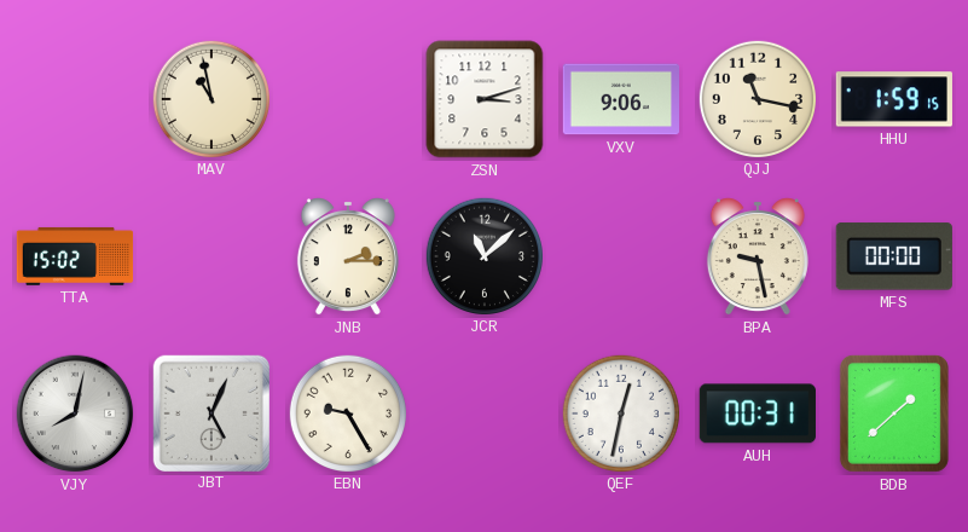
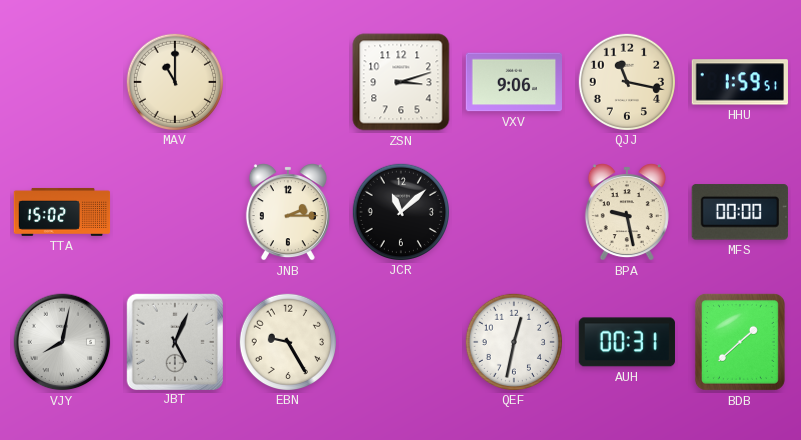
MAV: 10:58 -> 11:00
HHU: 1:59:15 -> 1:59:51
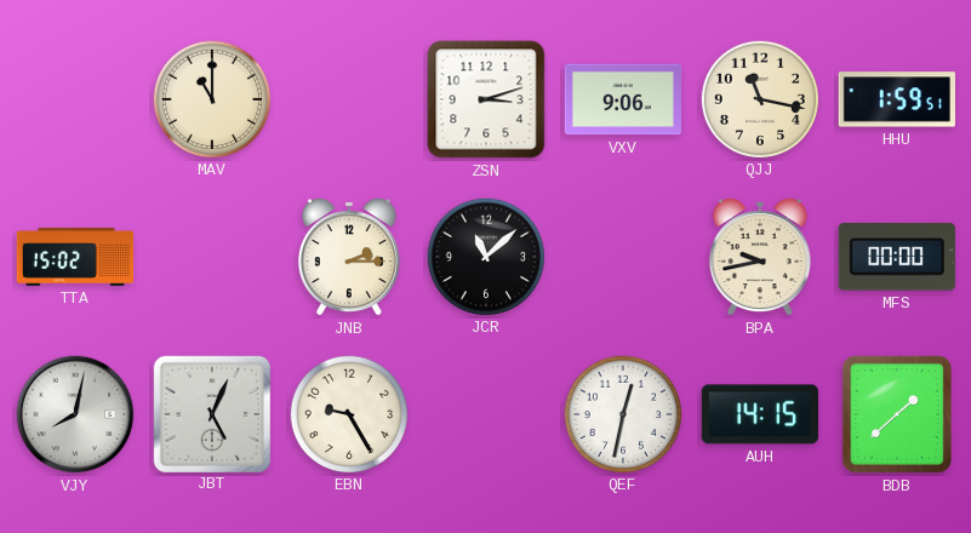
BPA: 9:28 -> 9:43
AUH: 00:31 -> 14:15
